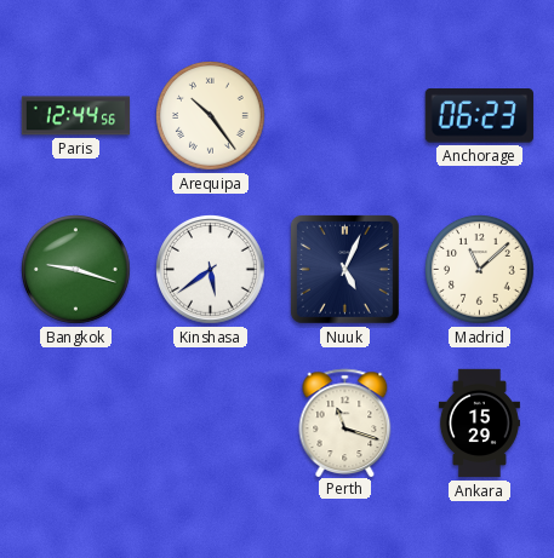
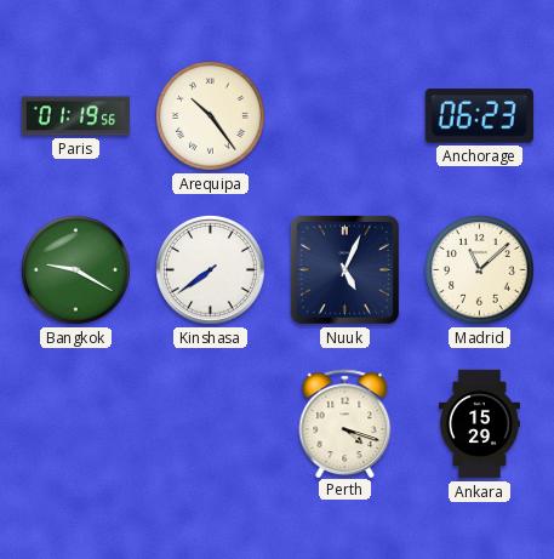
Paris: 12:44 -> 01:19
Bangkok: 9:18 -> 9:20
Kinshasa: 5:39 -> 7:39
Perth: 11:18 -> 4:18
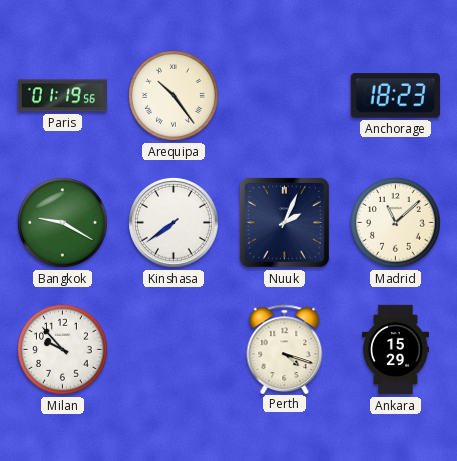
Anchorage: 06:23 -> 18:23
Nuuk: 5:04 -> 2:04
Milan: none -> 9:53
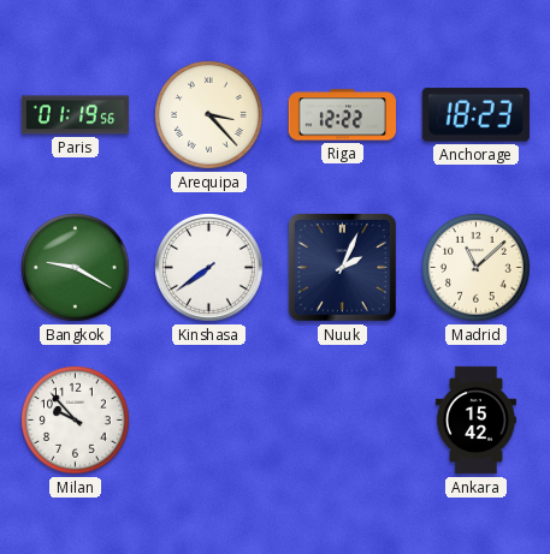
Arequipa: 10:24 -> 3:23
Riga: none -> 12:22
Perth: 4:18 -> none
Ankara: 15:29 -> 15:42
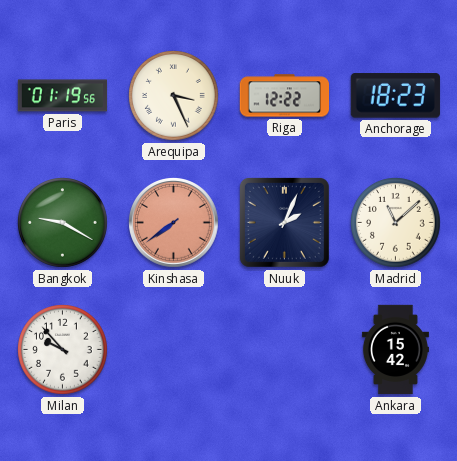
Arequipa: 3:23 -> 3:26
Kinshasa dial: white -> salmon
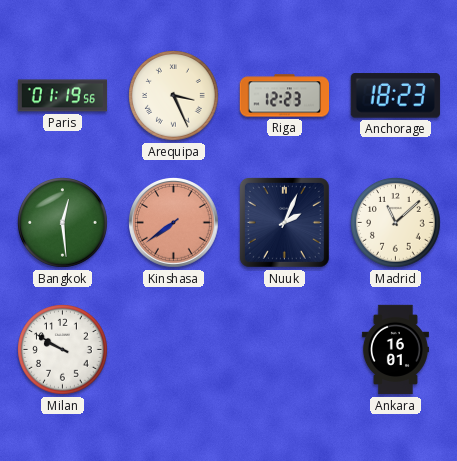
Riga: 12:22 -> 12:23
Bangkok: 9:20 -> 12:29
Milan: 9:53 -> 9:50
Ankara: 15:42 -> 16:01
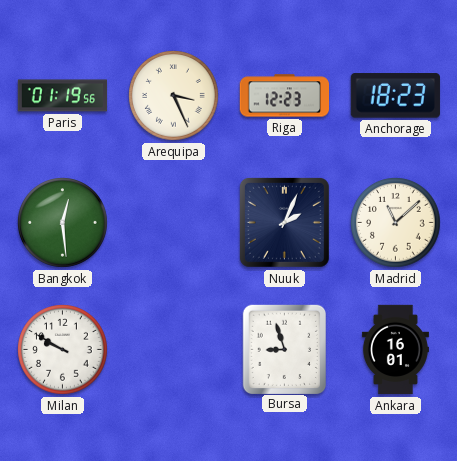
Kinshasa: 7:39 -> none
Bursa: none -> 8:57
